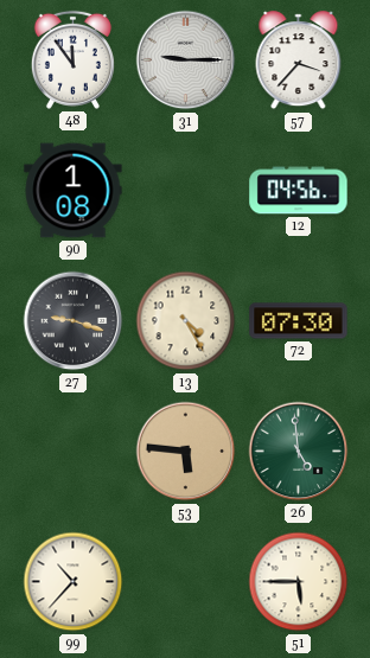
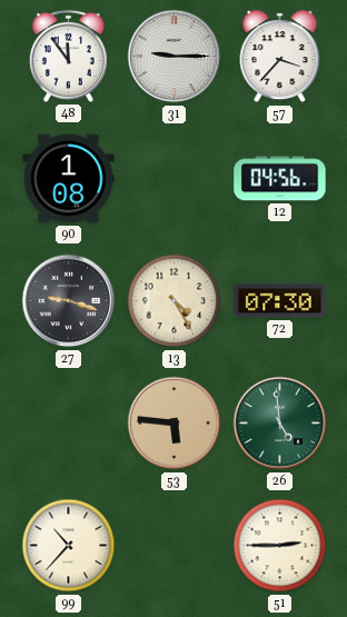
51: 5:45 -> 2:45
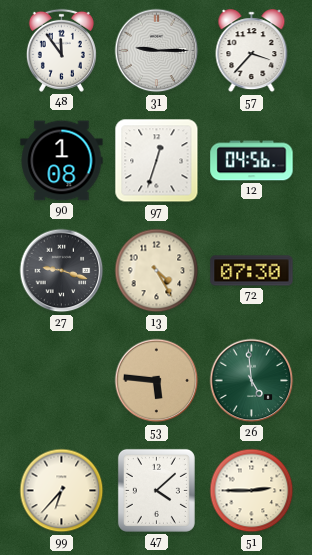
97: none -> 12:33
99: 10:37 -> 6:37
47: none -> 4:08
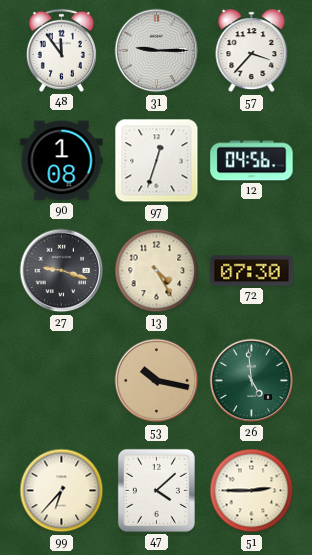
53: 5:46 -> 10:17
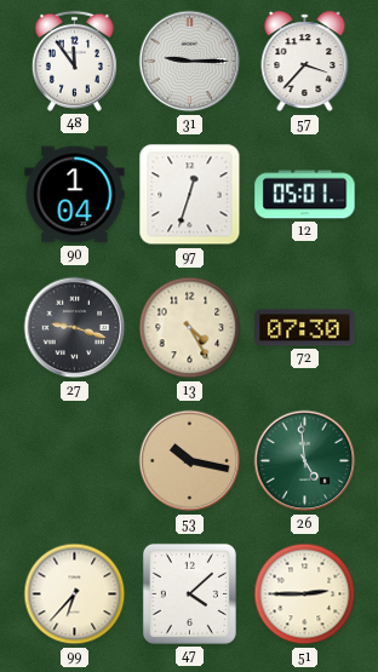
90: 1:08 -> 1:04
12: 04:56 -> 05:01
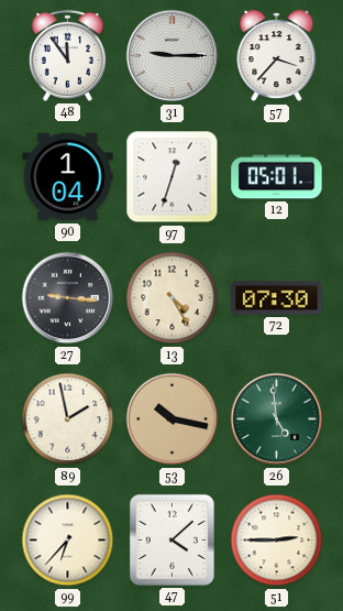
27: 9:18 -> 9:16
89: none -> 1:58
